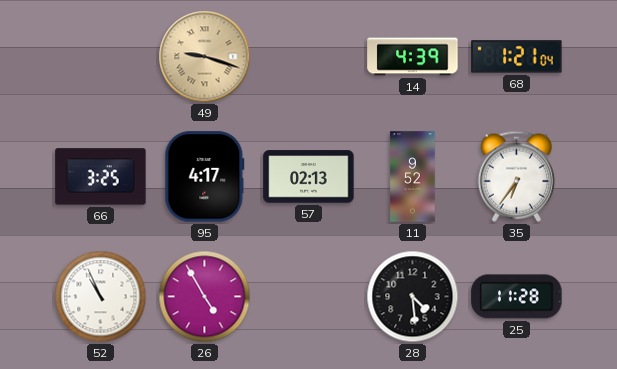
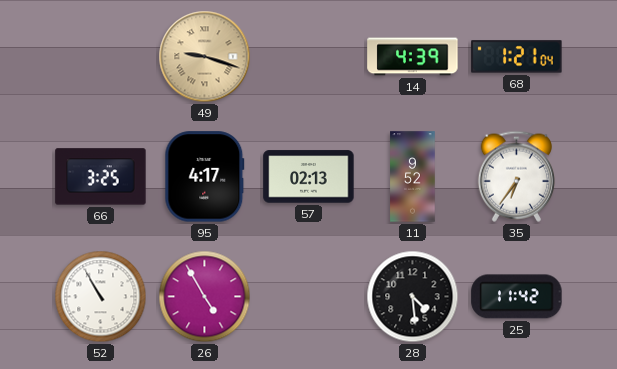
52: 10:56 -> 10:55
25: 11:28 -> 11:42
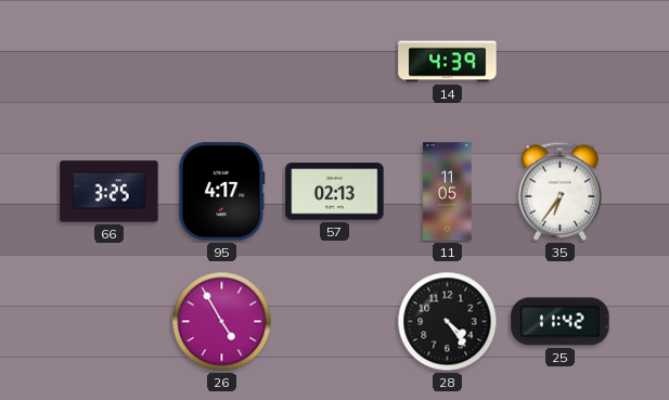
49: 9:18 -> none
68: 1:21 -> none
11: 9:52 -> 11:05
52: 10:55 -> none
28: 4:29 -> 4:24
